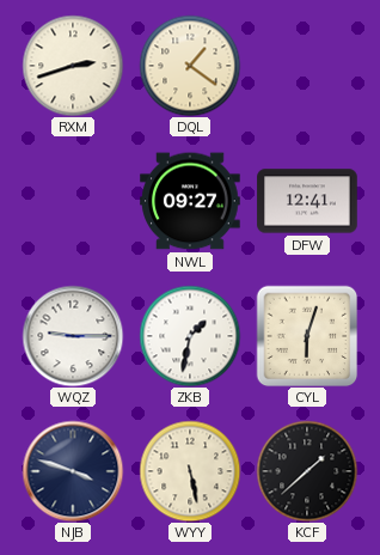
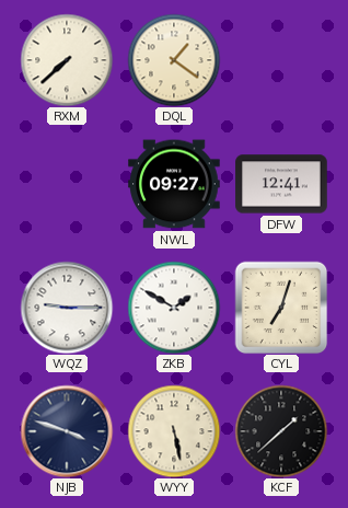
RXM: 2:42 -> 7:38
ZKB: 1:32 -> 1:50
CYL: 6:03 -> 7:03
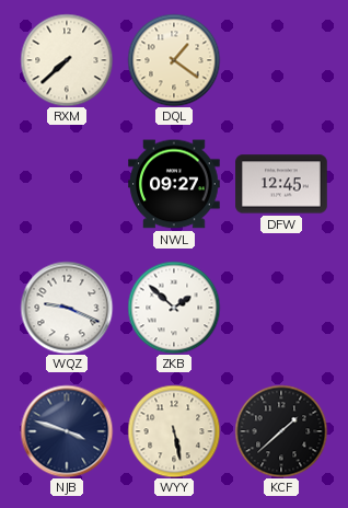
DFW: 12:41 -> 12:45
WQZ: 9:15 -> 9:19
ZKB: 1:50 -> 1:52
CYL: 7:03 -> none
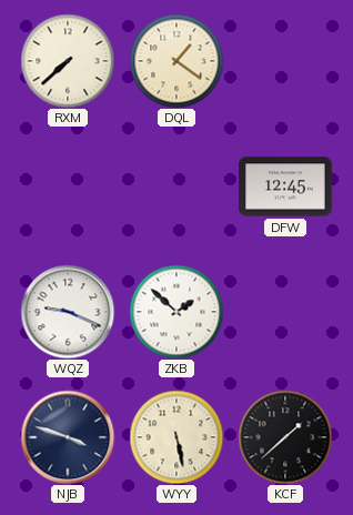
NWL: 09:27 -> none
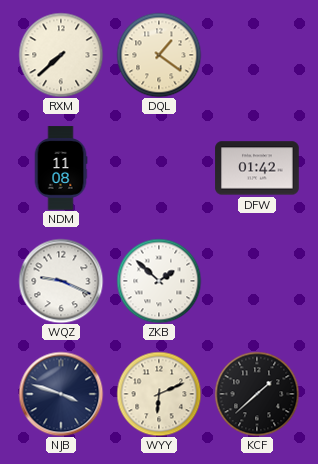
NDM: none -> 11:08
DFW: 12:45 -> 01:42
WYY: 5:28 -> 6:11
